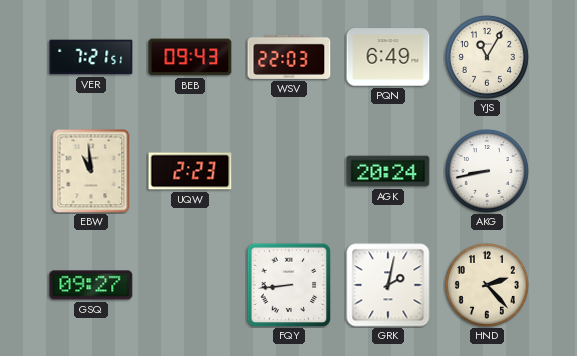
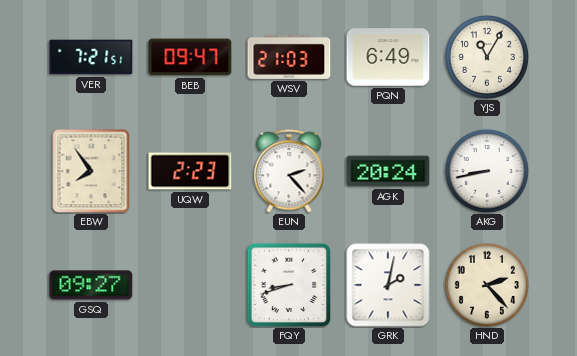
BEB: 09:43 -> 09:47
WSV: 22:03 -> 21:03
EBW: 10:59 -> 7:54
EUN: none -> 2:23
FQY: 8:44 -> 8:42
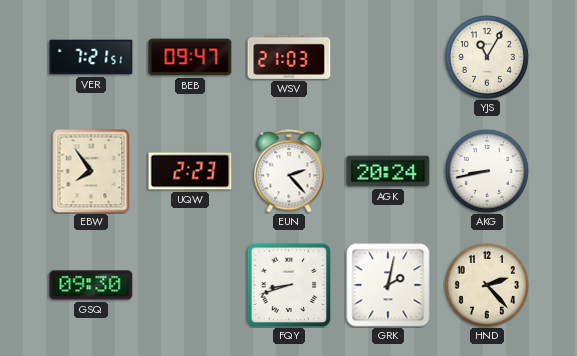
PQN: 6:49 -> none
GSQ: 09:27 -> 09:30
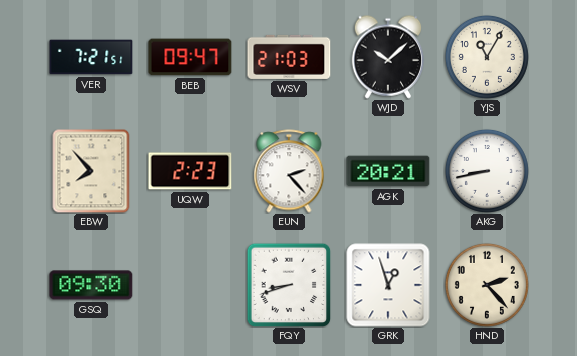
WJD: none -> 10:08
EBW: 7:54 -> 7:53
AGK: 20:24 -> 20:21
GRK: 2:02 -> 12:57
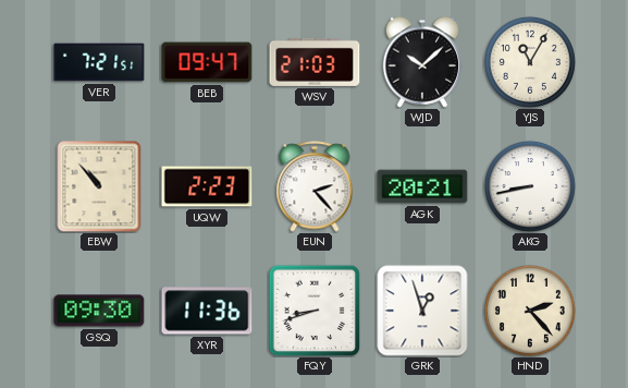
EBW: 7:53 -> 10:53
XYR: none -> 11:36
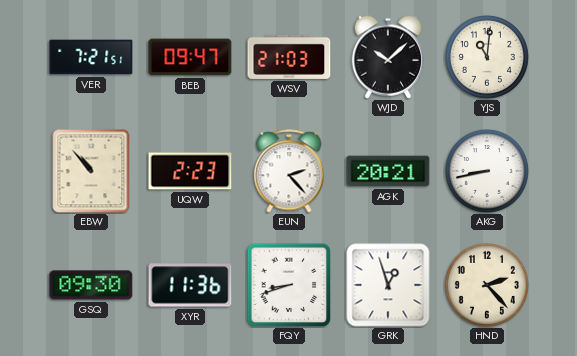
YJS: 11:05 -> 11:01
